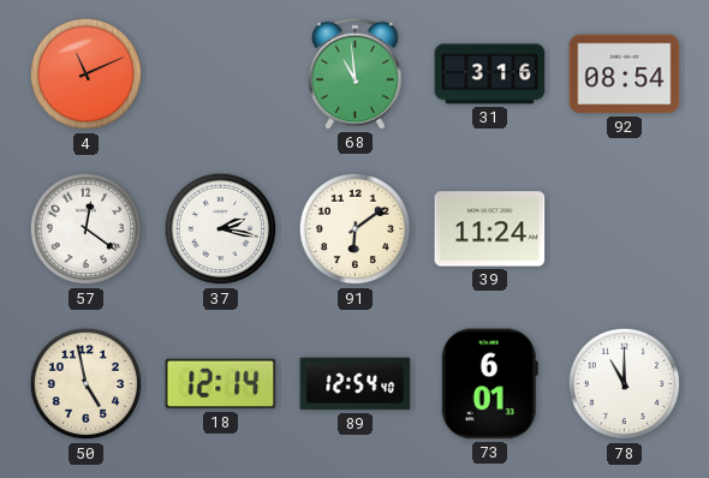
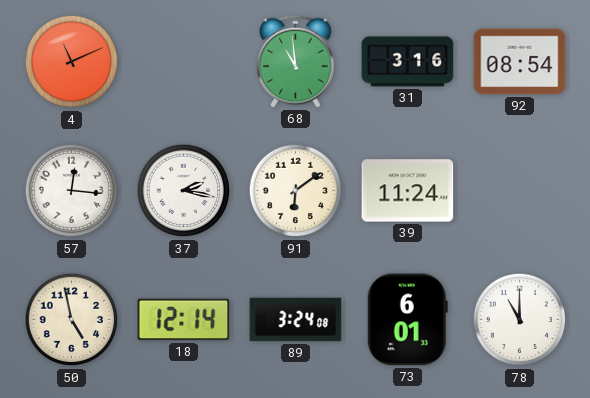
57: 12:21 -> 12:16
89: 12:54 -> 3:24
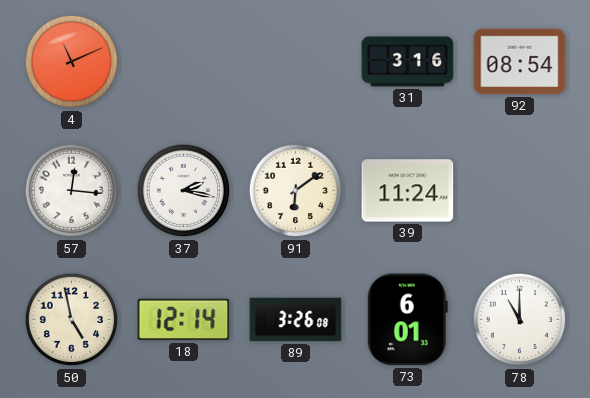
68: 10:59 -> none
89: 3:24 -> 3:26
